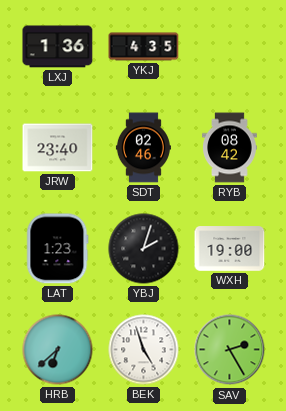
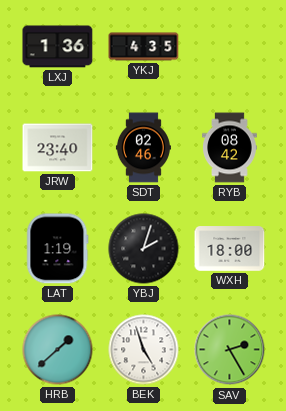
LAT: 1:23 -> 1:19
WXH: 19:00 -> 18:00
HRB: 6:38 -> 1:38
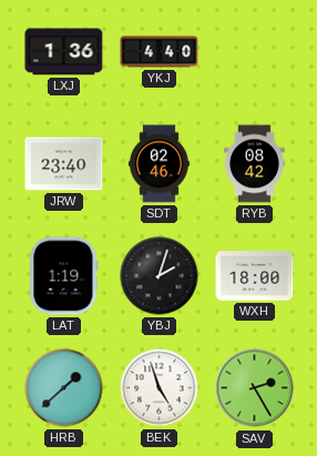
YKJ: 4:35 -> 4:40
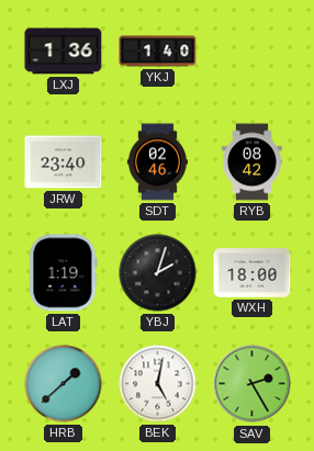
YKJ: 4:40 -> 1:40
BEK: 4:57 -> 5:02
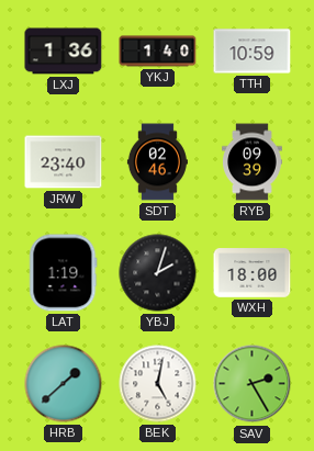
TTH: none -> 10:59
RYB: 08:42 -> 09:39
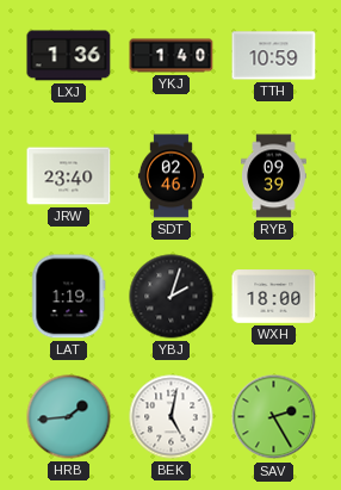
HRB: 1:38 -> 1:44
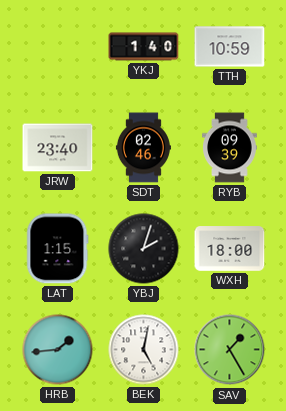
LXJ: 1:36 -> none
LAT: 1:19 -> 1:15
SAV: 2:25 -> 1:25
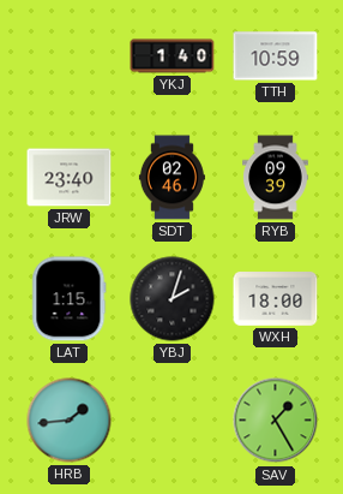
BEK: 5:02 -> none
